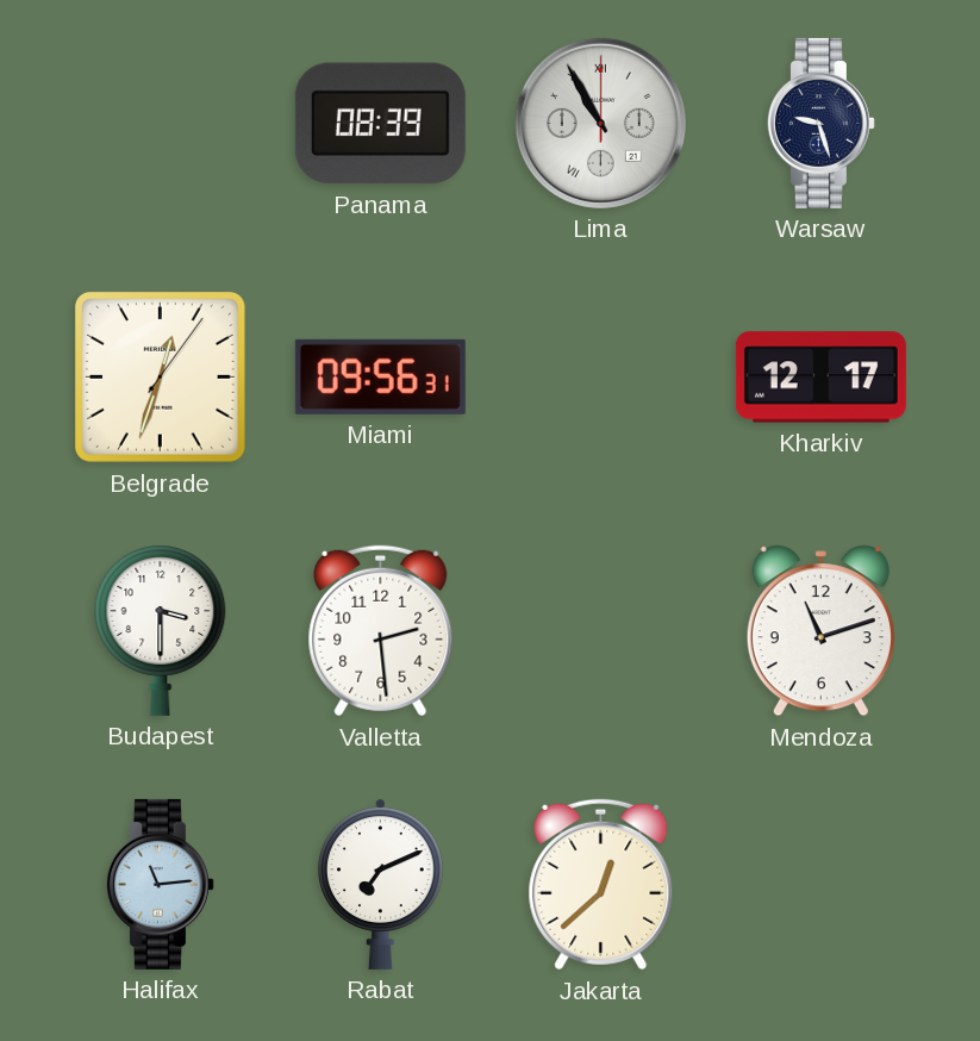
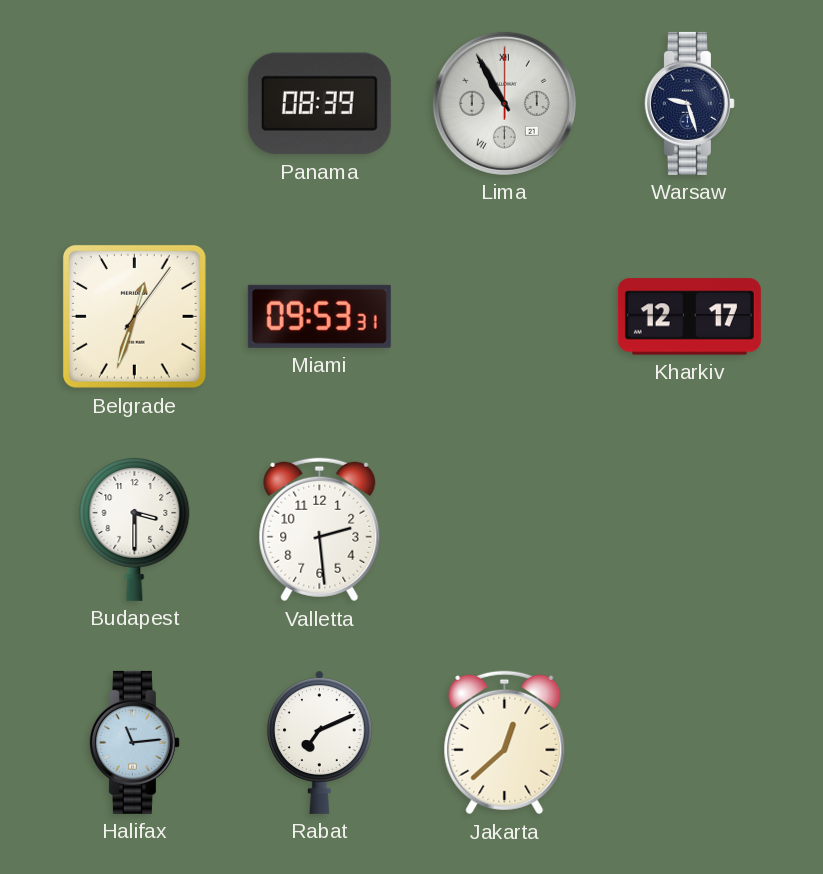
Miami: 09:56 -> 09:53
Mendoza: 11:12 -> none
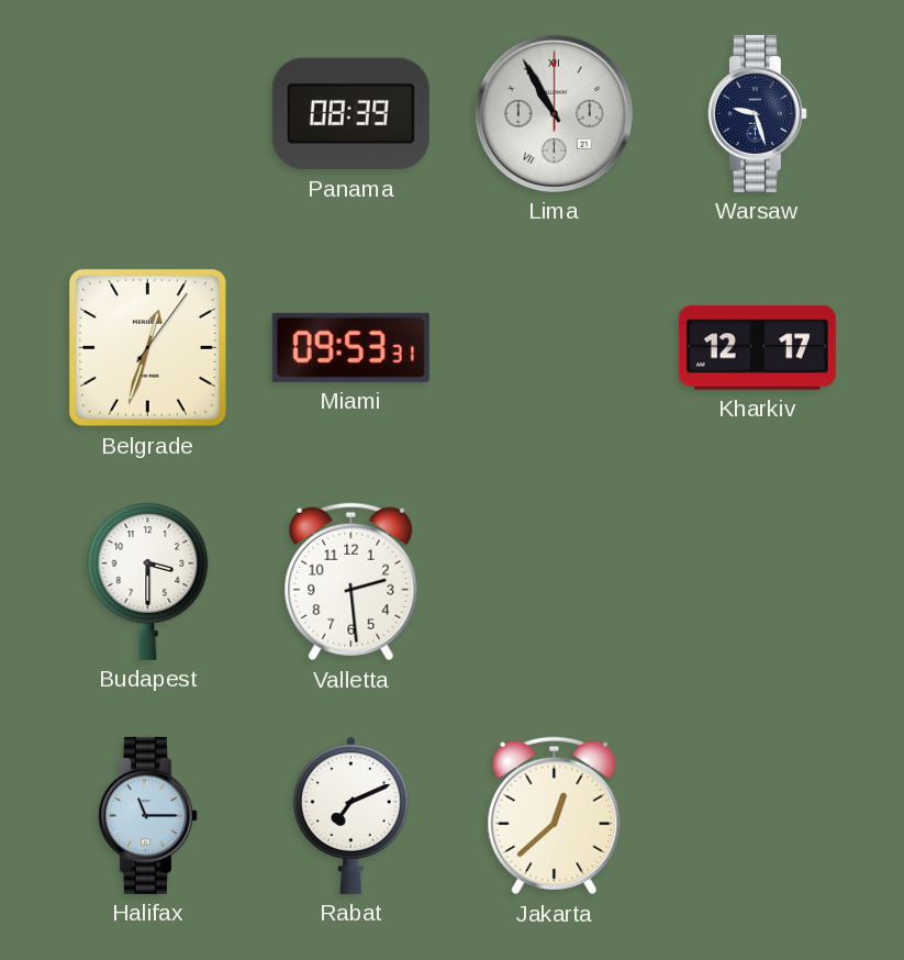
Halifax: 11:14 -> 11:15
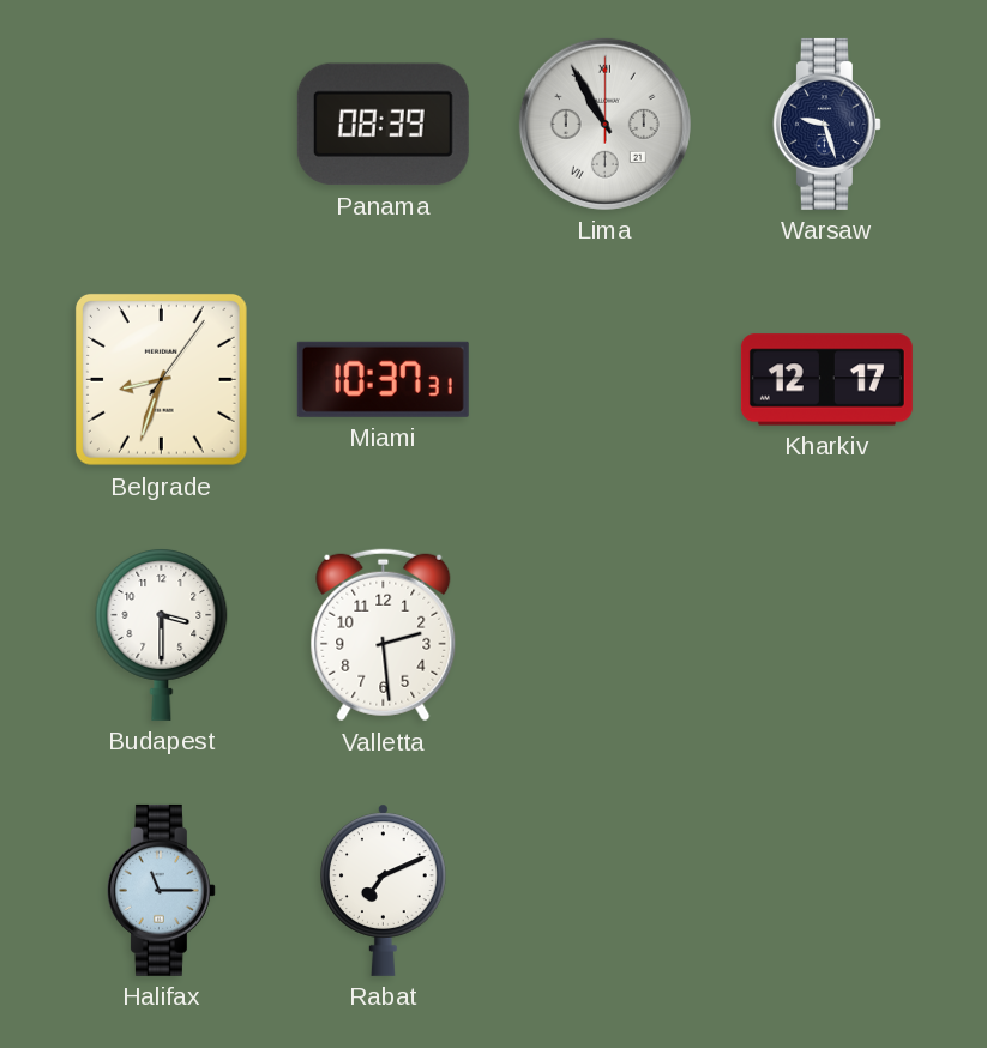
Belgrade: 12:33 -> 8:33
Miami: 09:53 -> 10:37
Jakarta: 12:38 -> none
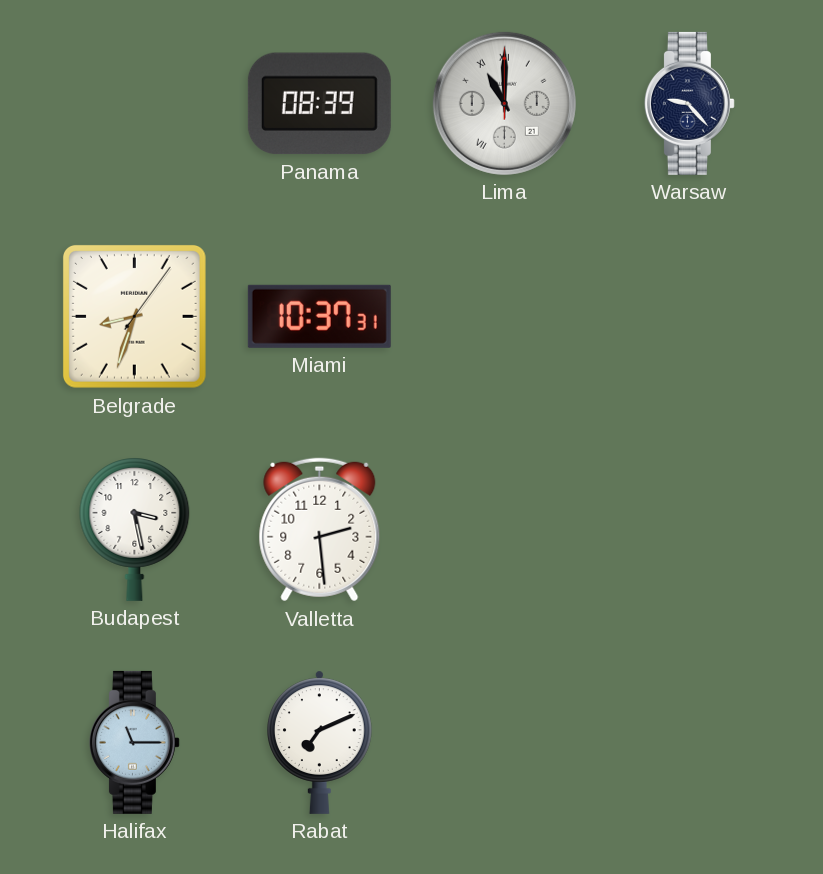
Lima: 10:55 -> 11:00
Warsaw: 9:27 -> 9:23
Kharkiv: 12:17 -> none
Budapest: 3:30 -> 3:28
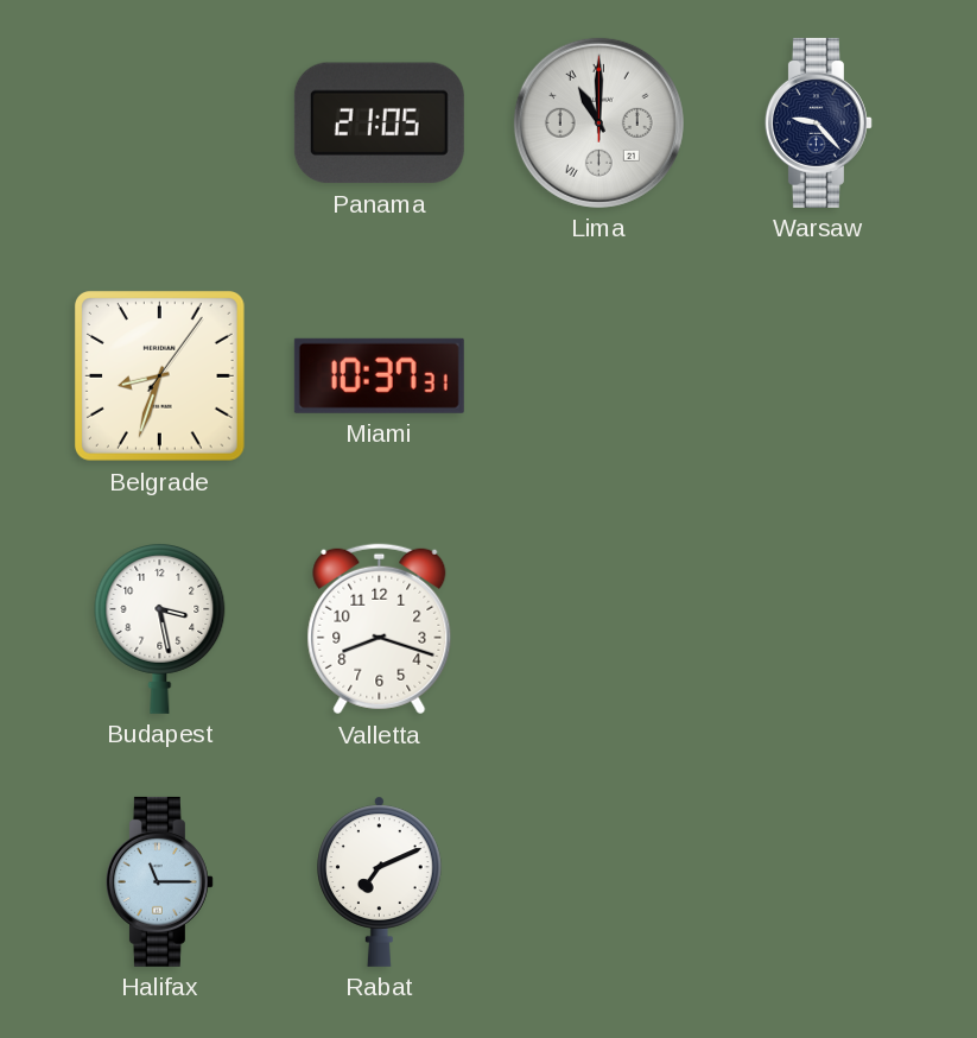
Panama: 08:39 -> 21:05
Valletta: 2:29 -> 8:18
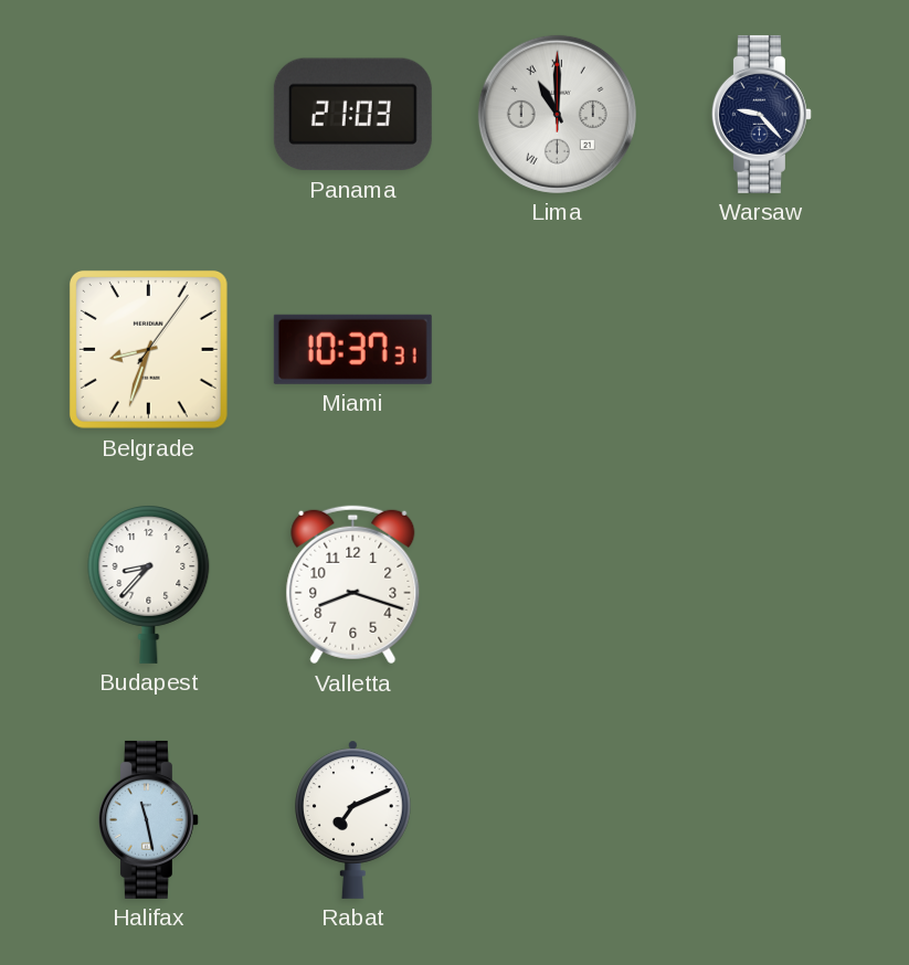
Panama: 21:05 -> 21:03
Budapest: 3:28 -> 8:37
Halifax: 11:15 -> 11:28
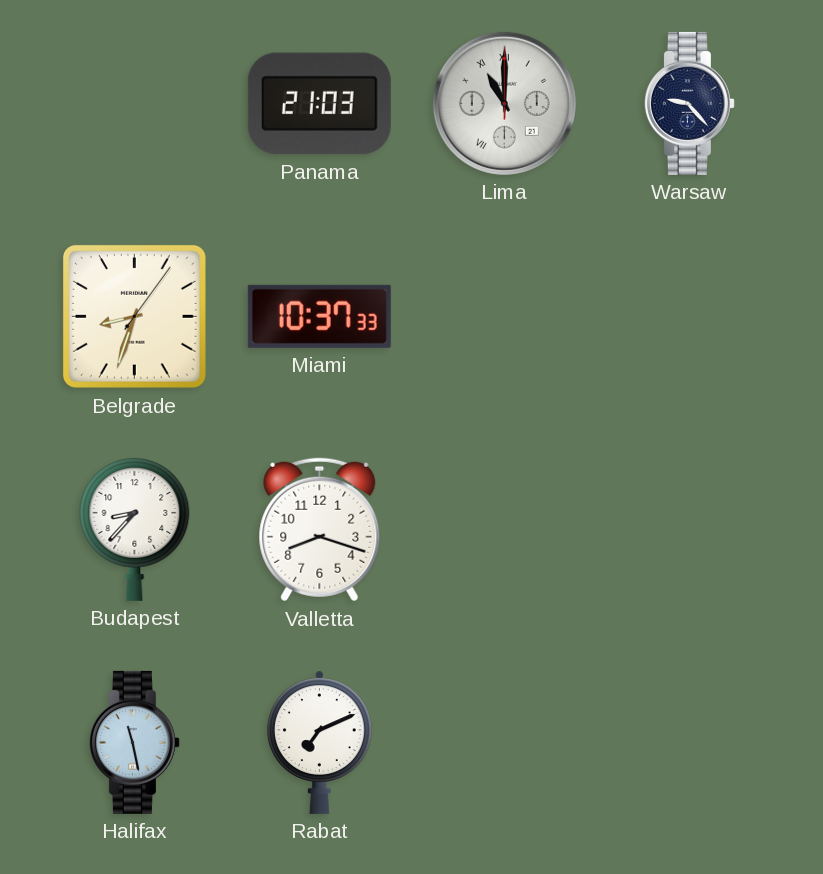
Miami: 10:37:31 -> 10:37:33
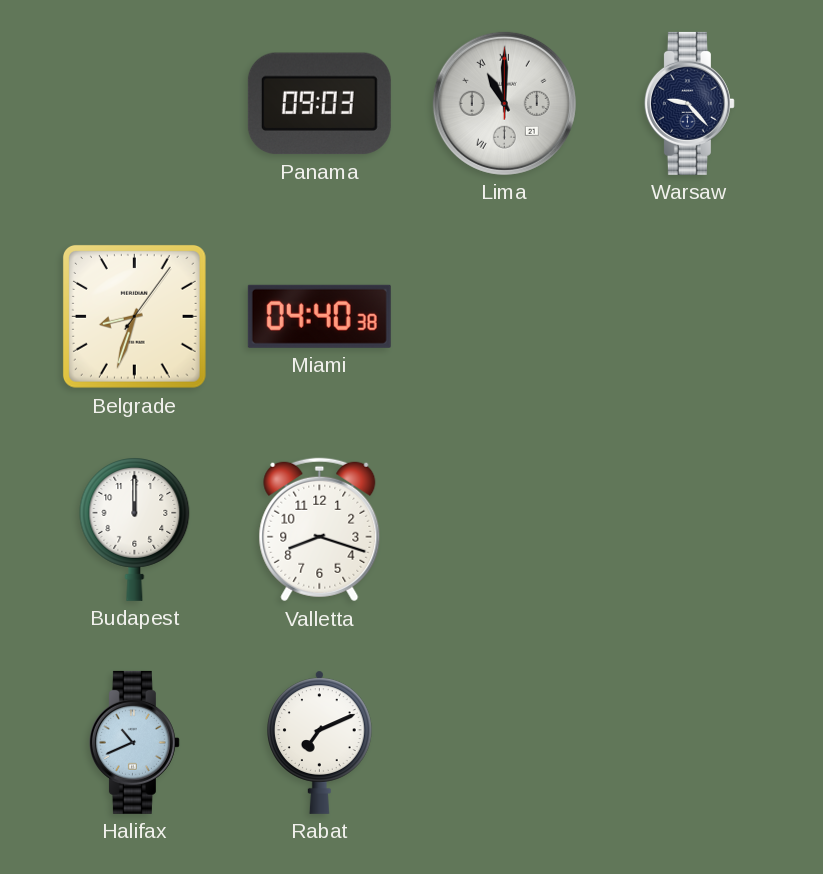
Panama: 21:03 -> 09:03
Miami: 10:37 -> 04:40
Budapest: 8:37 -> 12:00
Halifax: 11:28 -> 10:41
